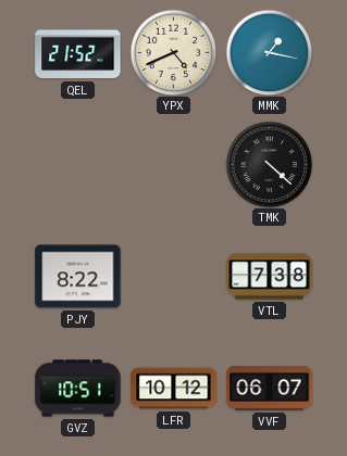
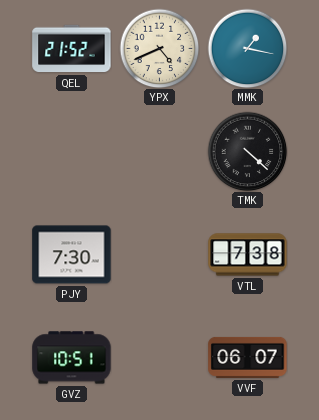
PJY: 8:22 -> 7:30
LFR: 10:12 -> none
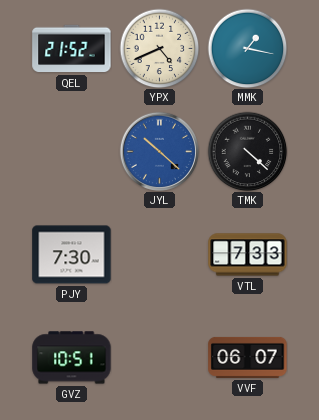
JYL: none -> 10:22
VTL: 7:38 -> 7:33
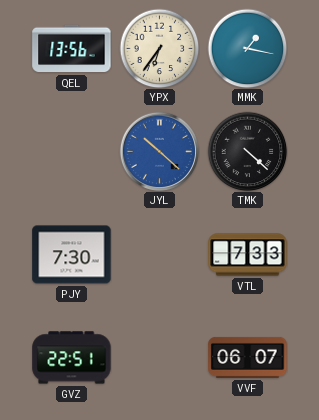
QEL: 21:52 -> 13:56
YPX: 4:41 -> 6:36
GVZ: 10:51 -> 22:51
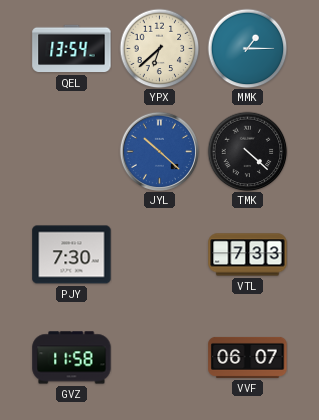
QEL: 13:56 -> 13:54
YPX: 6:36 -> 6:38
MMK: 1:17 -> 1:15
GVZ: 22:51 -> 11:58
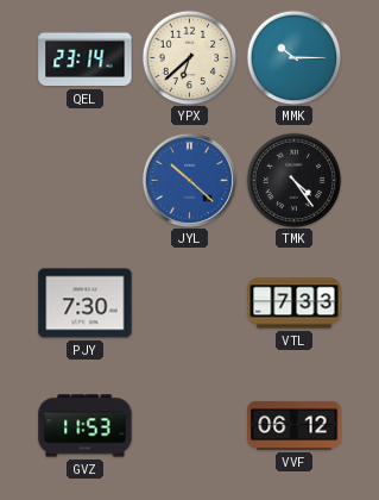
QEL: 13:54 -> 23:14
MMK: 1:15 -> 10:15
TMK: 4:22 -> 4:24
GVZ: 11:58 -> 11:53
VVF: 06:07 -> 06:12
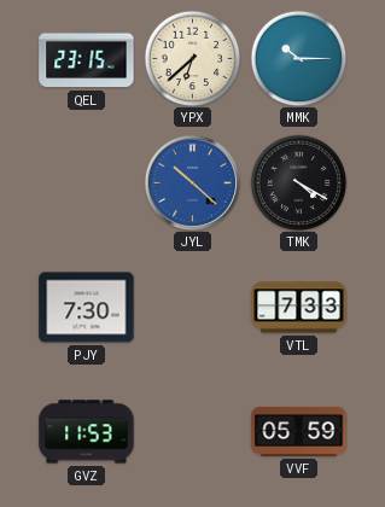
QEL: 23:14 -> 23:15
TMK: 4:24 -> 4:20
VVF: 06:12 -> 05:59
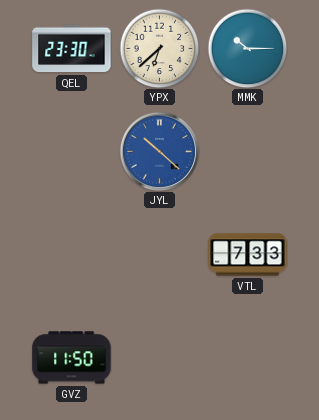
QEL: 23:15 -> 23:30
TMK: 4:20 -> none
PJY: 7:30 -> none
GVZ: 11:53 -> 11:50
VVF: 05:59 -> none
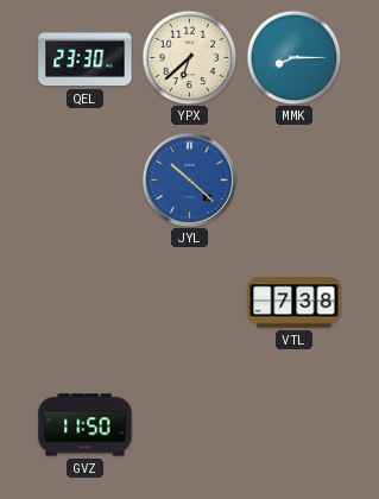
MMK: 10:15 -> 8:15
VTL: 7:33 -> 7:38
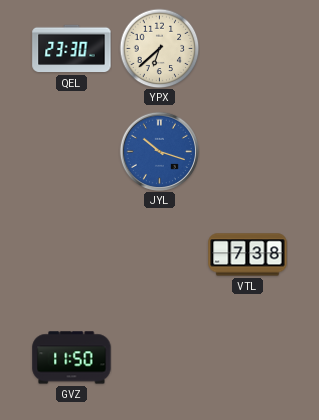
MMK: 8:15 -> none
JYL: 10:22 -> 10:18
